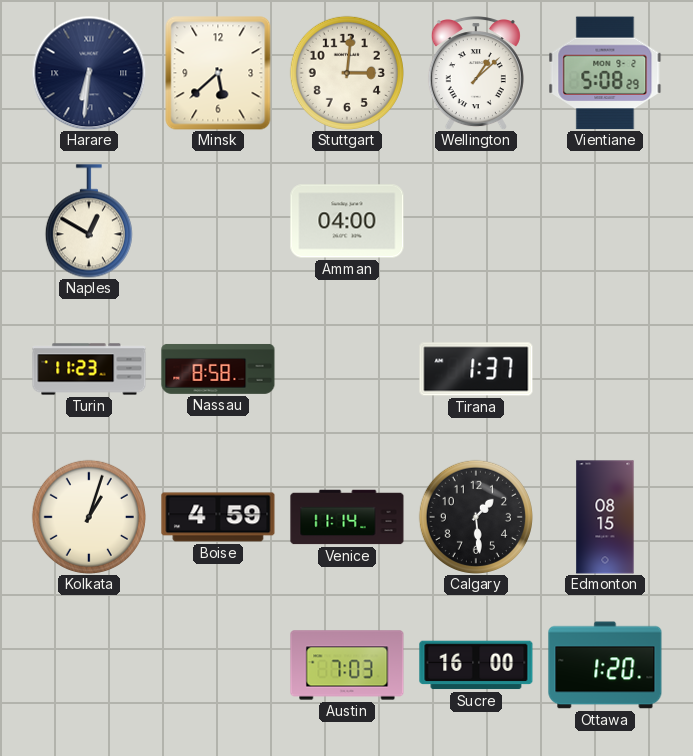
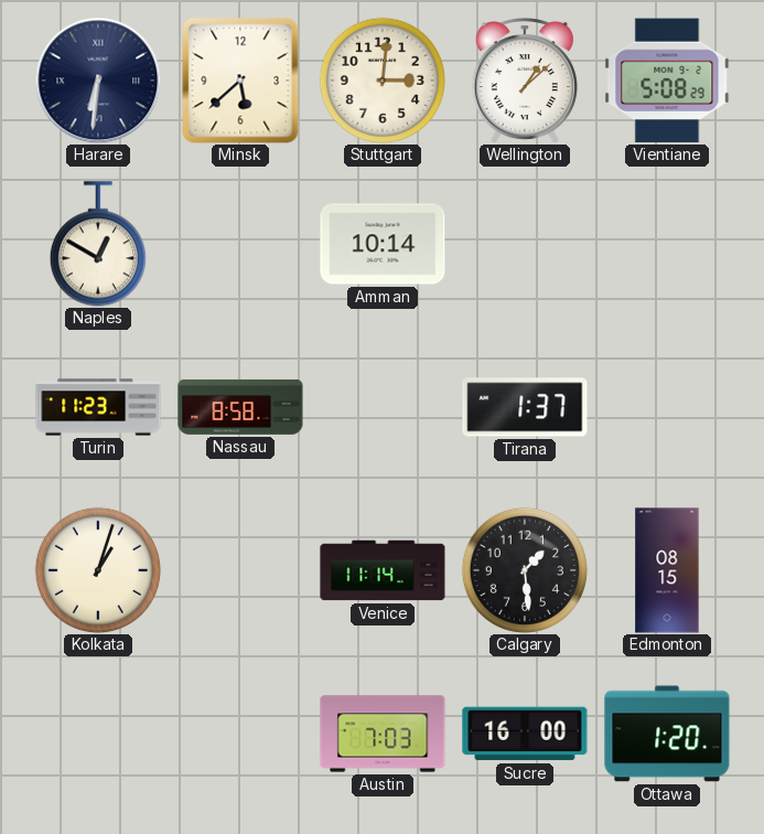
Amman: 04:00 -> 10:14
Boise: 4:59 -> none
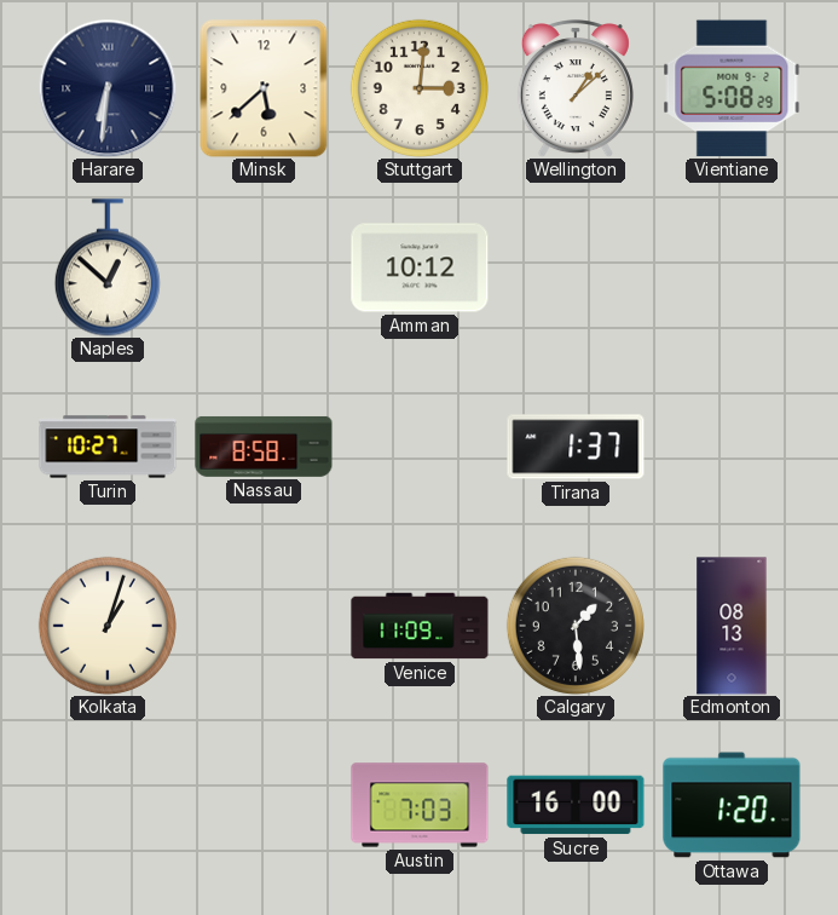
Naples: 12:50 -> 12:52
Amman: 10:14 -> 10:12
Turin: 11:23 -> 10:27
Venice: 11:14 -> 11:09
Edmonton: 08:15 -> 08:13
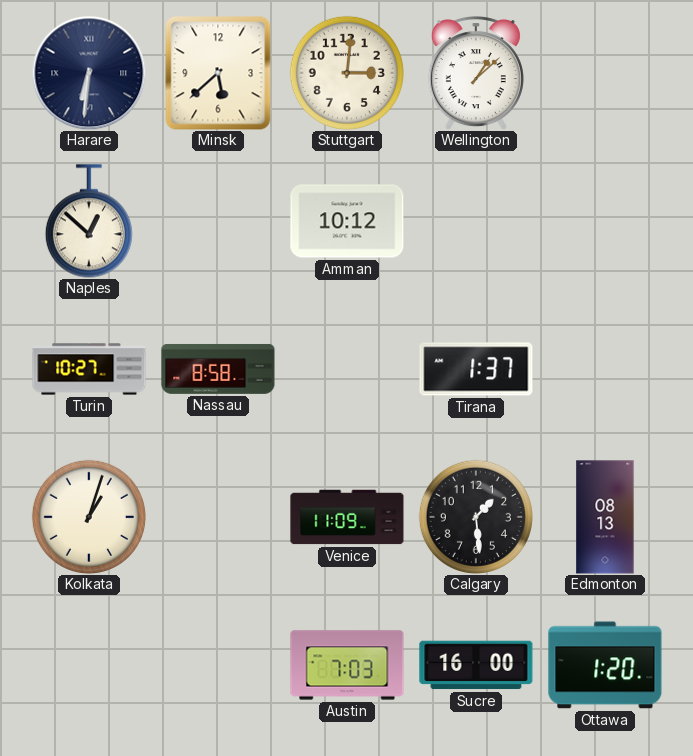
Vientiane: 5:08 -> none
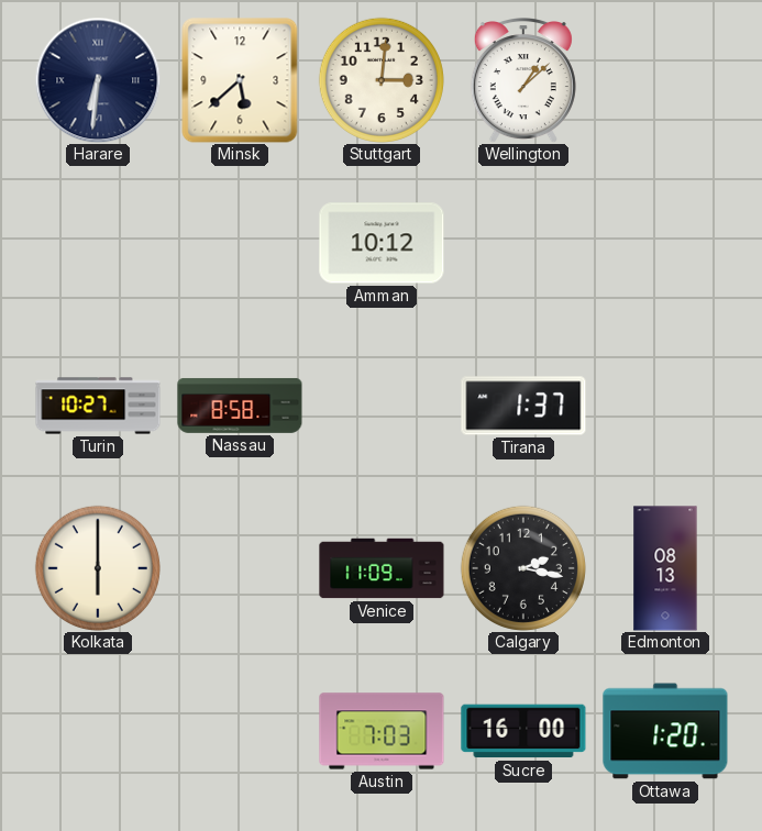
Naples: 12:52 -> none
Kolkata: 1:03 -> 6:00
Calgary: 1:29 -> 2:17
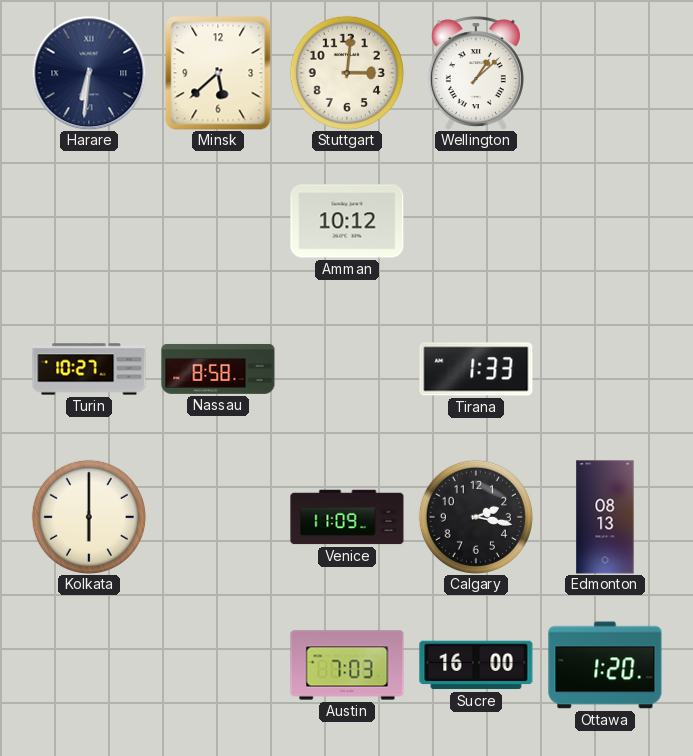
Tirana: 1:37 -> 1:33
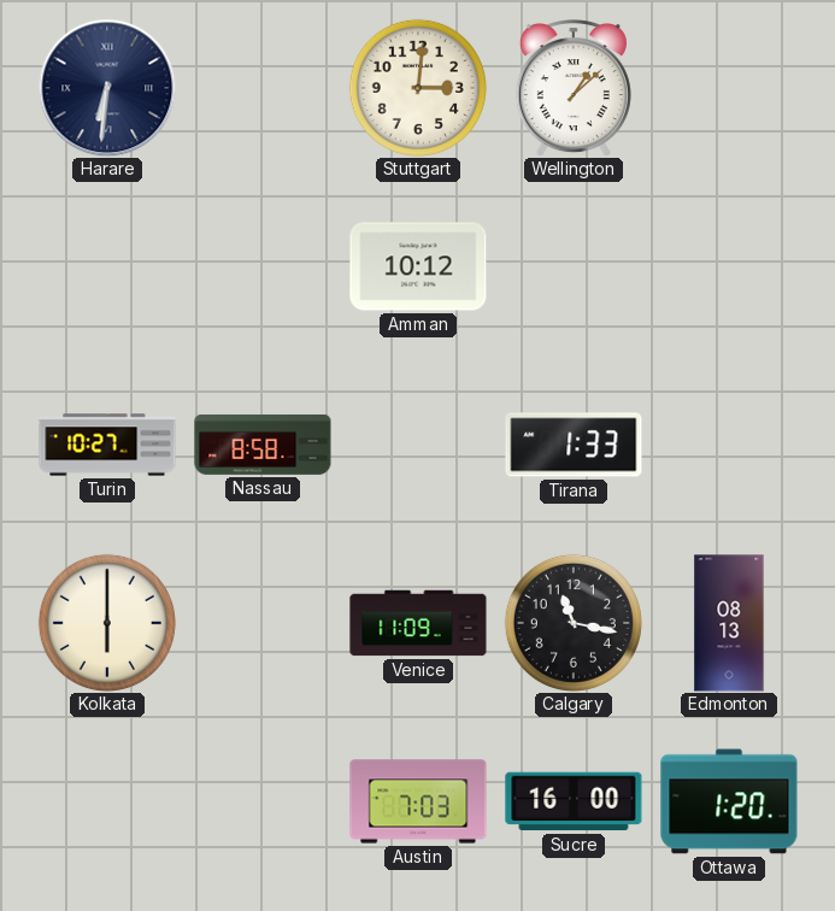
Minsk: 5:38 -> none
Calgary: 2:17 -> 11:17
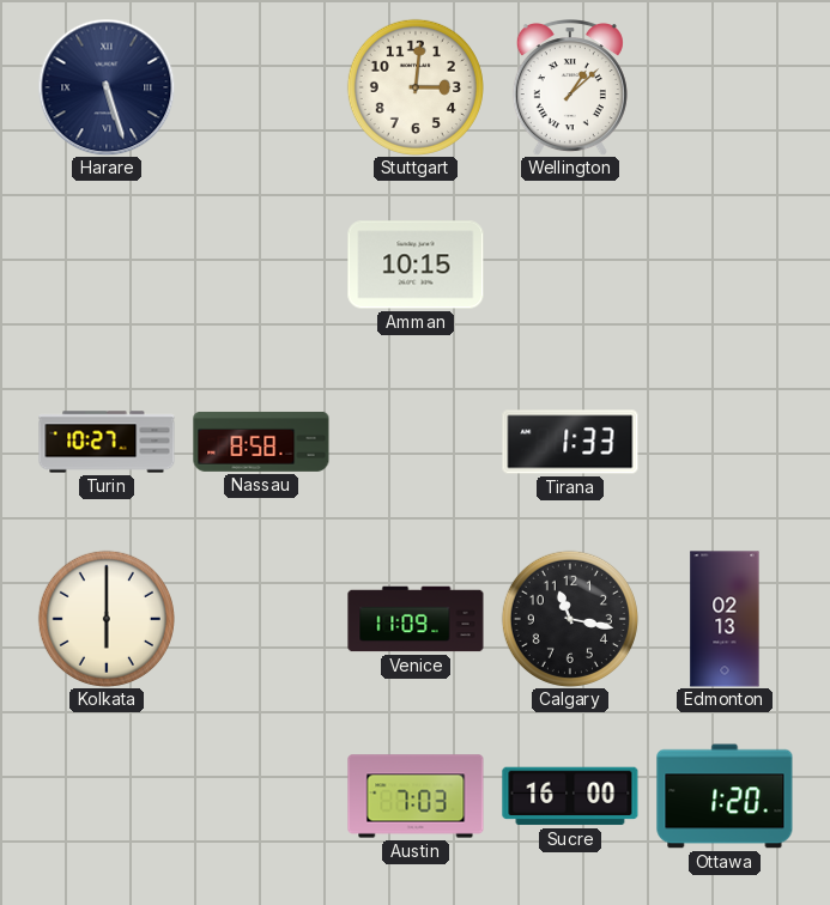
Harare: 6:31 -> 5:27
Amman: 10:12 -> 10:15
Edmonton: 08:13 -> 02:13
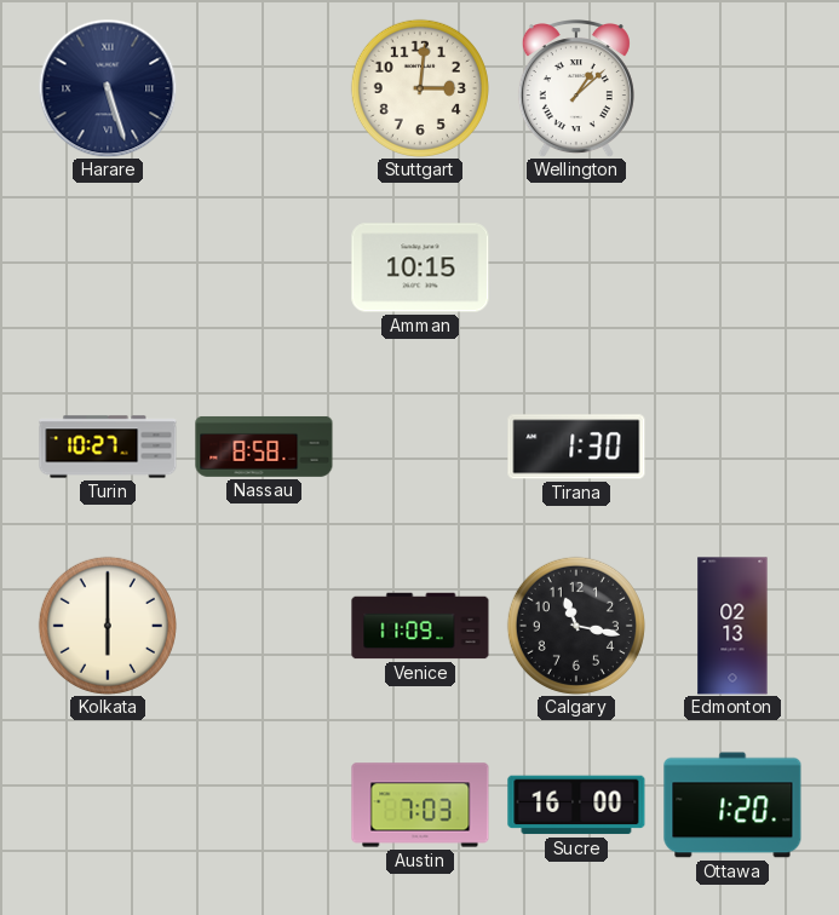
Tirana: 1:33 -> 1:30
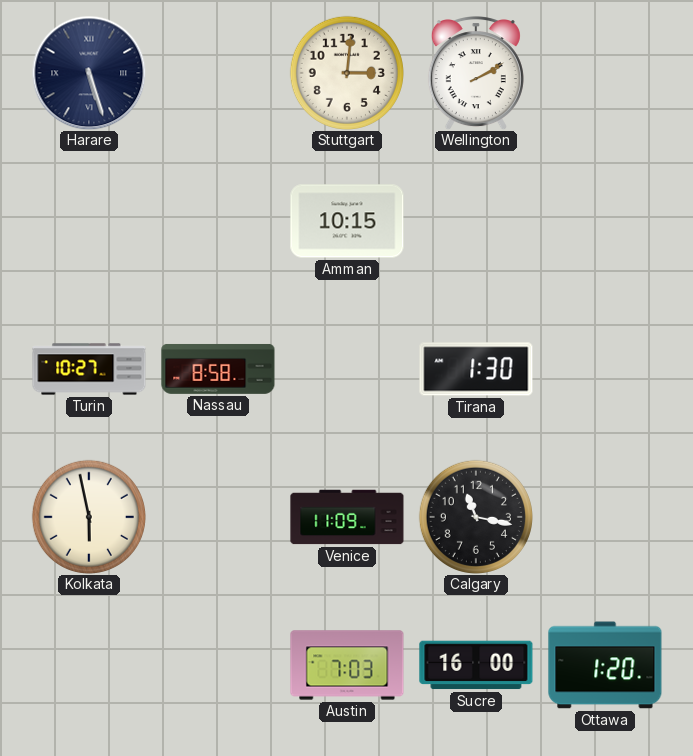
Wellington: 1:08 -> 2:10
Kolkata: 6:00 -> 5:58
Edmonton: 02:13 -> none
